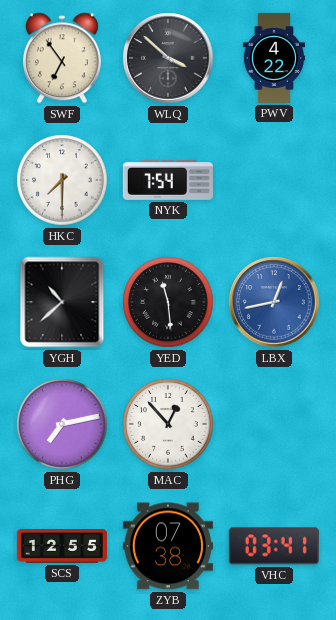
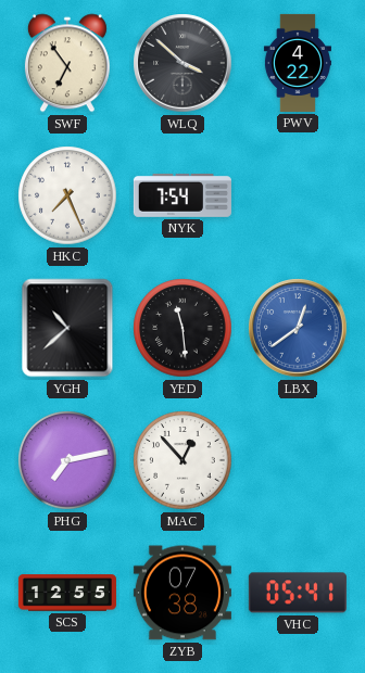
HKC: 7:30 -> 7:26
LBX: 12:43 -> 12:39
VHC: 03:41 -> 05:41
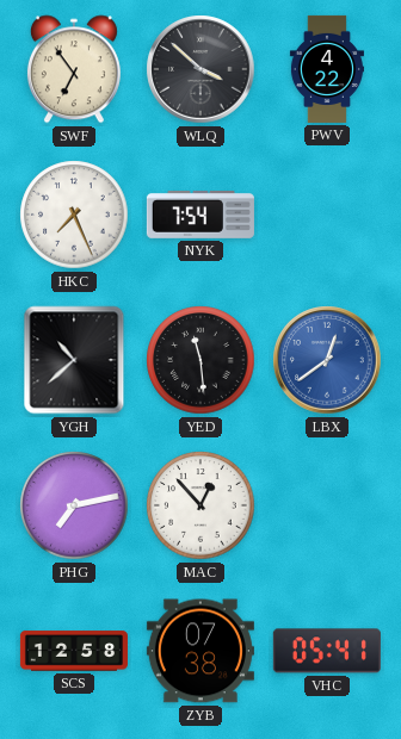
SCS: 12:55 -> 12:58
